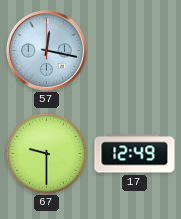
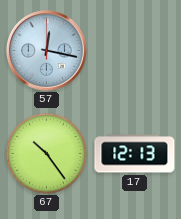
67: 9:30 -> 10:24
17: 12:49 -> 12:13
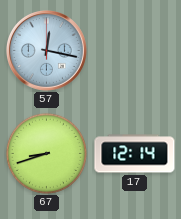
67: 10:24 -> 8:42
17: 12:13 -> 12:14
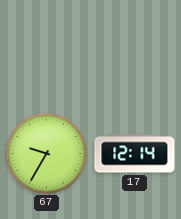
57: 12:17 -> none
67: 8:42 -> 9:35
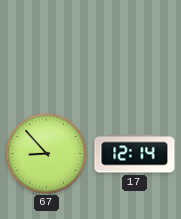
67: 9:35 -> 8:53
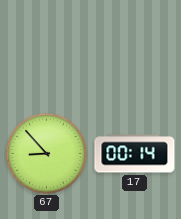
17: 12:14 -> 00:14
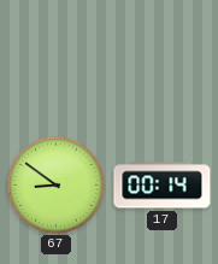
67: 8:53 -> 8:51
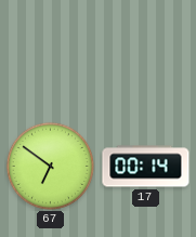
67: 8:51 -> 6:51
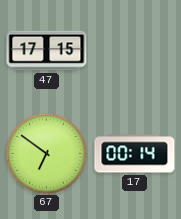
47: none -> 17:15
